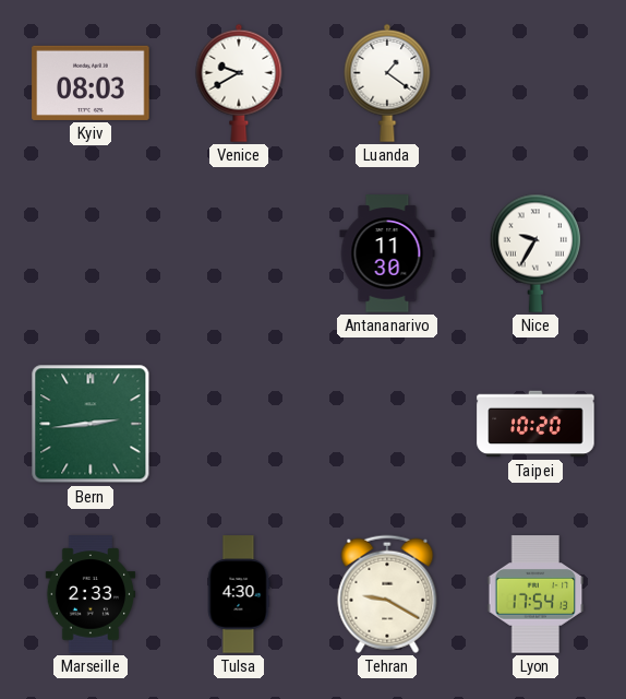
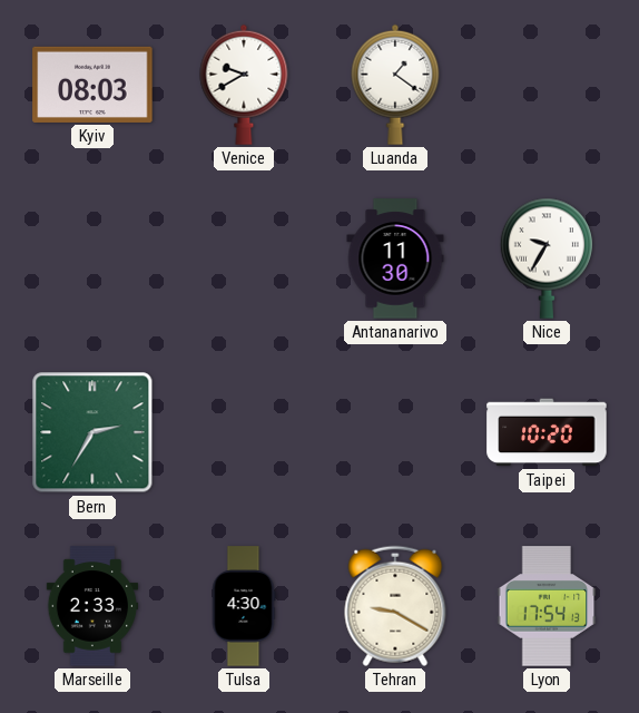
Bern: 2:44 -> 2:35
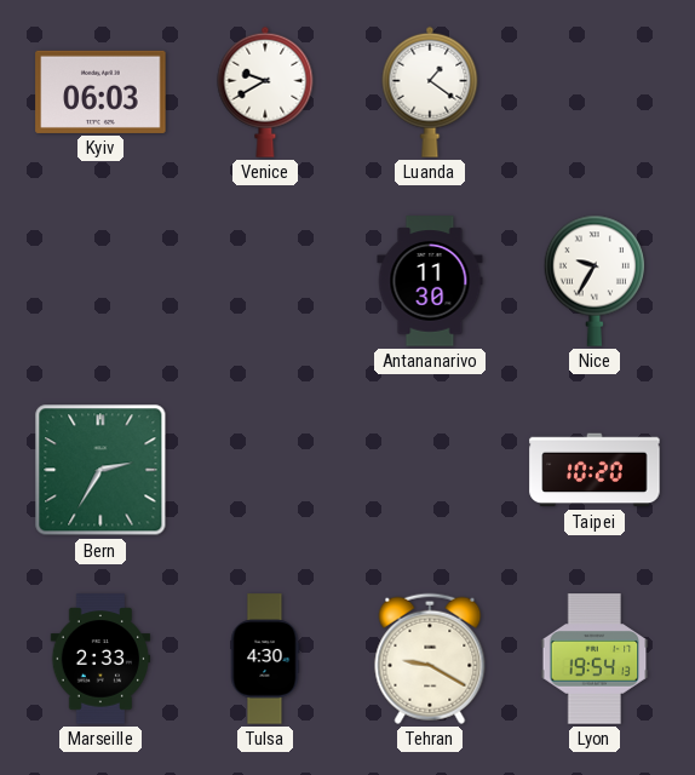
Kyiv: 08:03 -> 06:03
Lyon: 17:54 -> 19:54
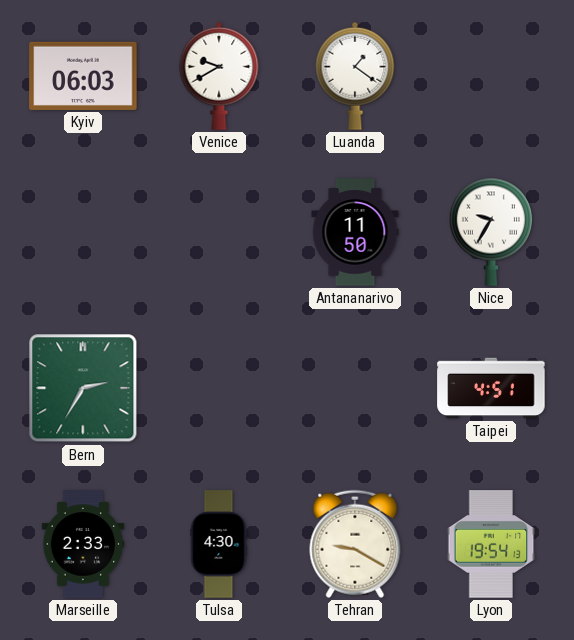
Antananarivo: 11:30 -> 11:50
Taipei: 10:20 -> 4:51
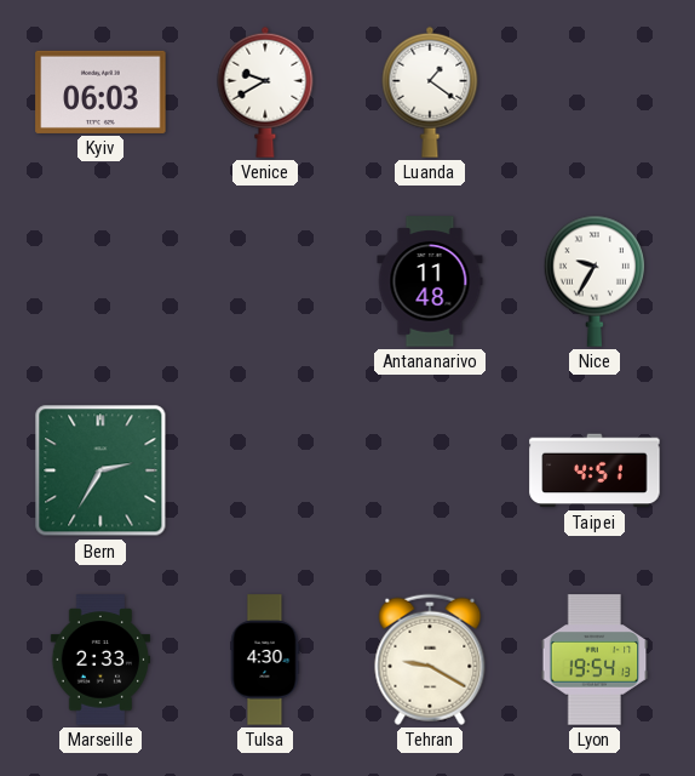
Antananarivo: 11:50 -> 11:48
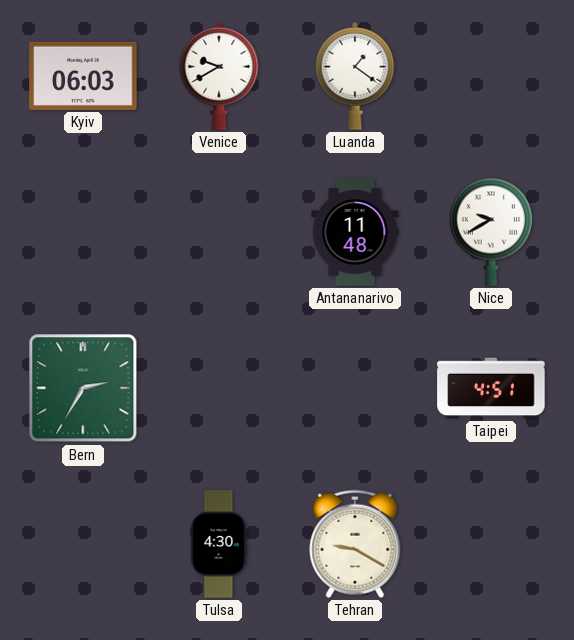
Nice: 9:35 -> 9:40
Marseille: 2:33 -> none
Lyon: 19:54 -> none
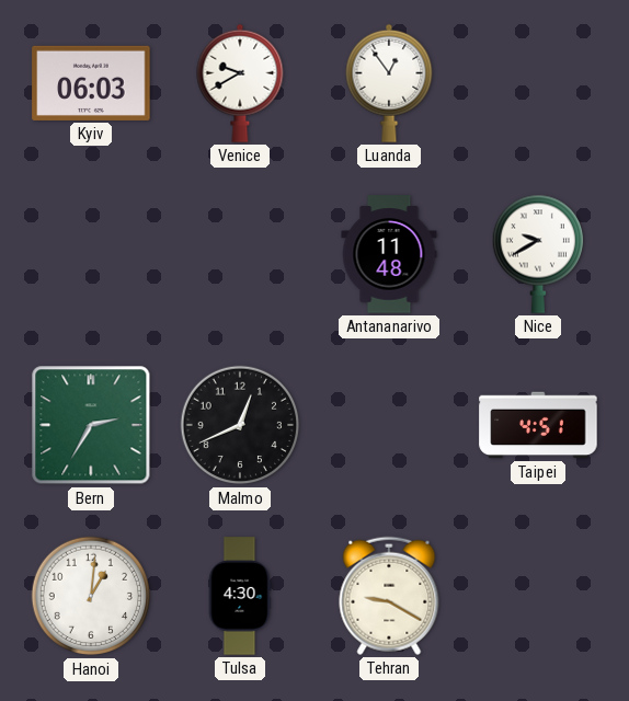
Luanda: 1:21 -> 12:54
Malmo: none -> 12:41
Hanoi: none -> 1:01
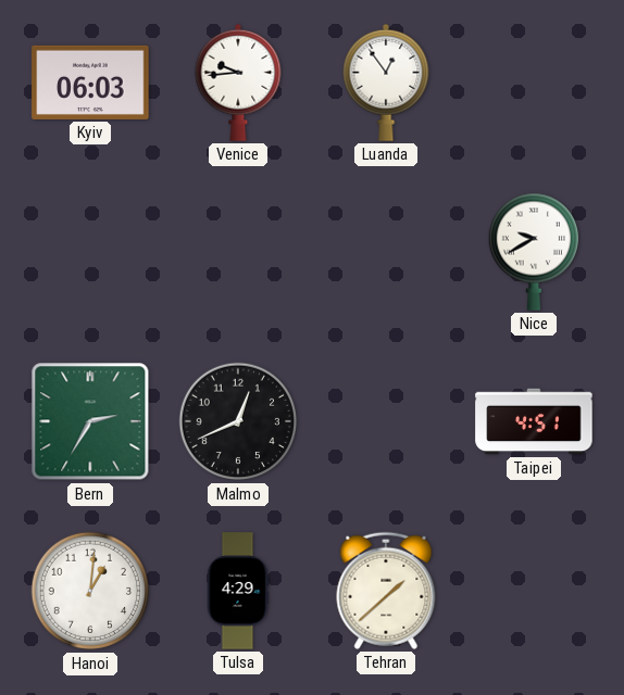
Venice: 9:40 -> 9:44
Antananarivo: 11:48 -> none
Tulsa: 4:30 -> 4:29
Tehran: 9:20 -> 1:38
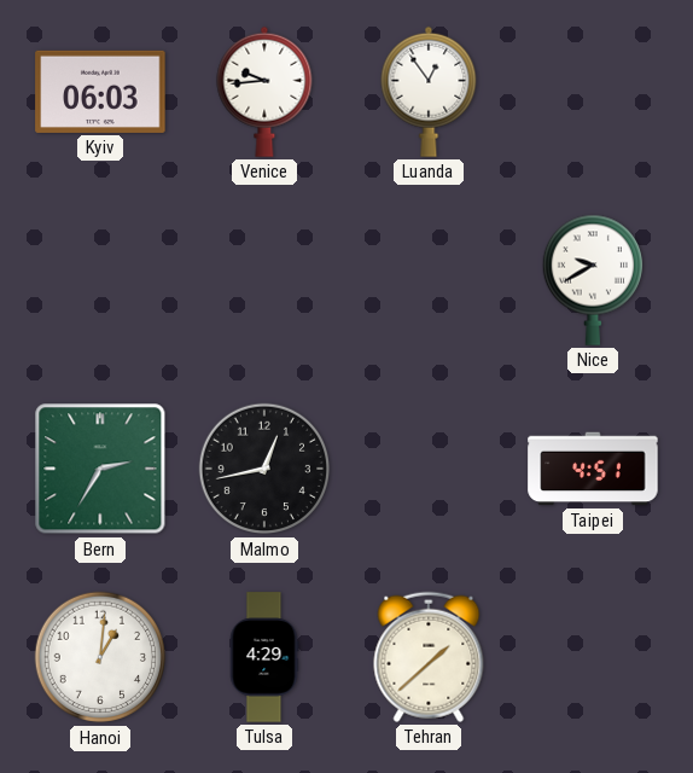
Malmo: 12:41 -> 12:43
